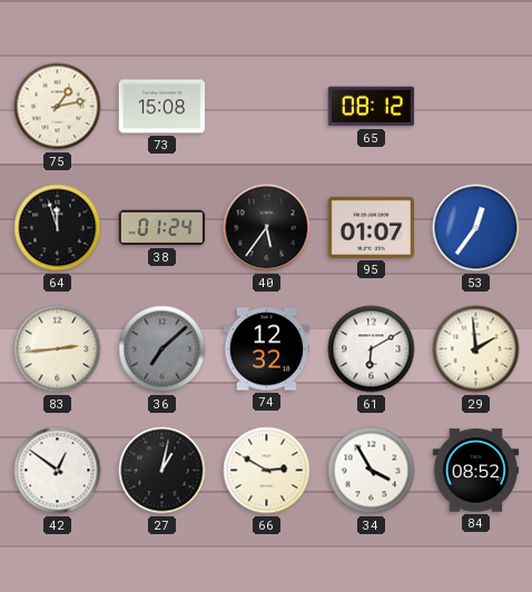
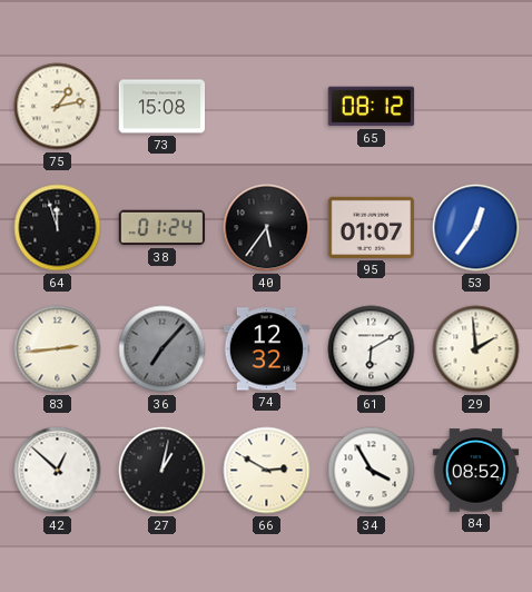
36: 7:08 -> 7:07
42: 12:51 -> 12:52
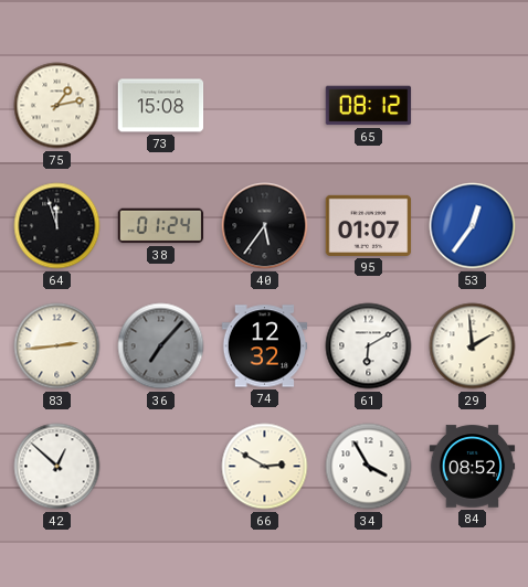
27: 1:02 -> none
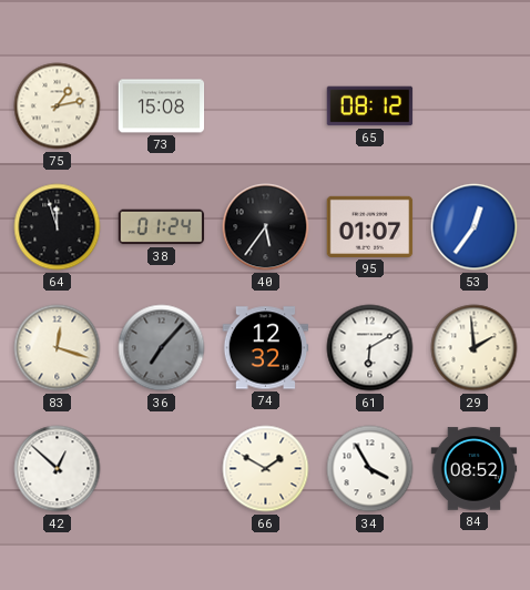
83: 2:44 -> 12:18
66: 2:50 -> 1:50
